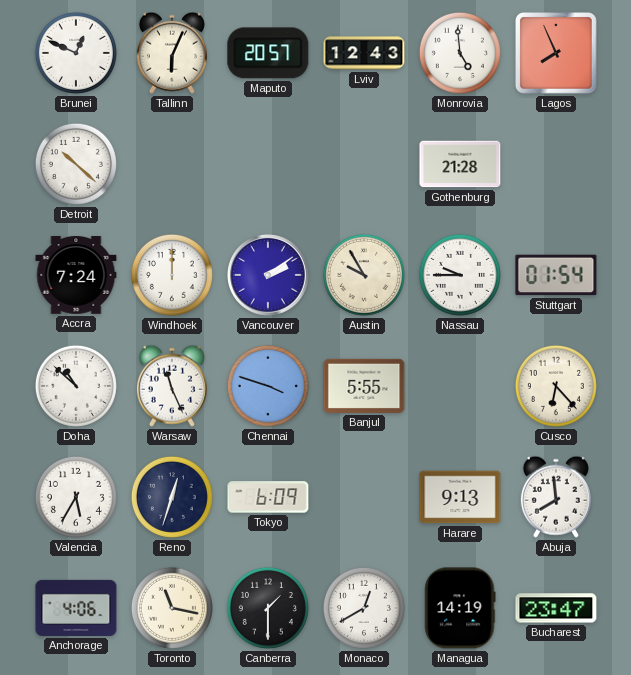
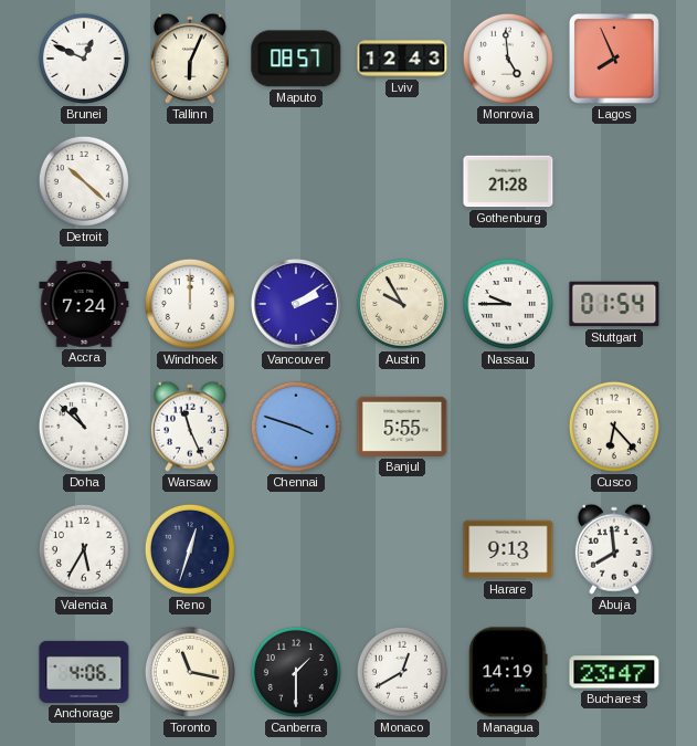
Maputo: 20:57 -> 08:57
Tokyo: 6:09 -> none
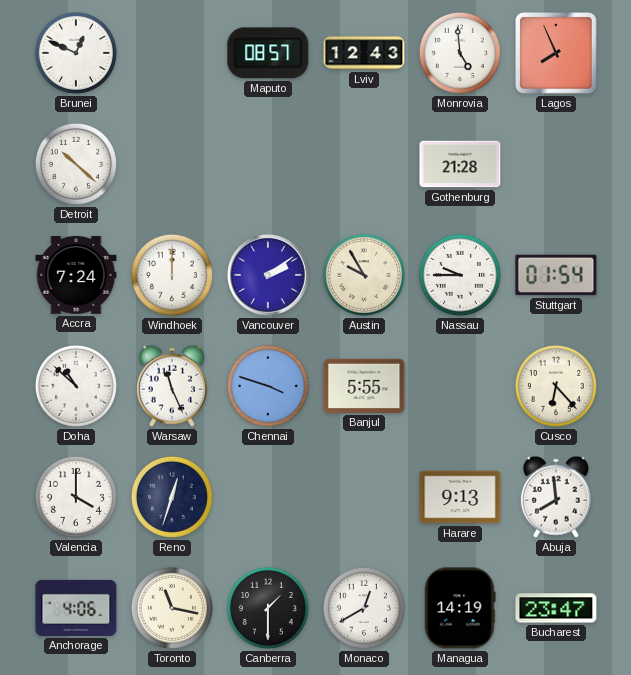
Tallinn: 6:04 -> none
Valencia: 5:35 -> 4:00
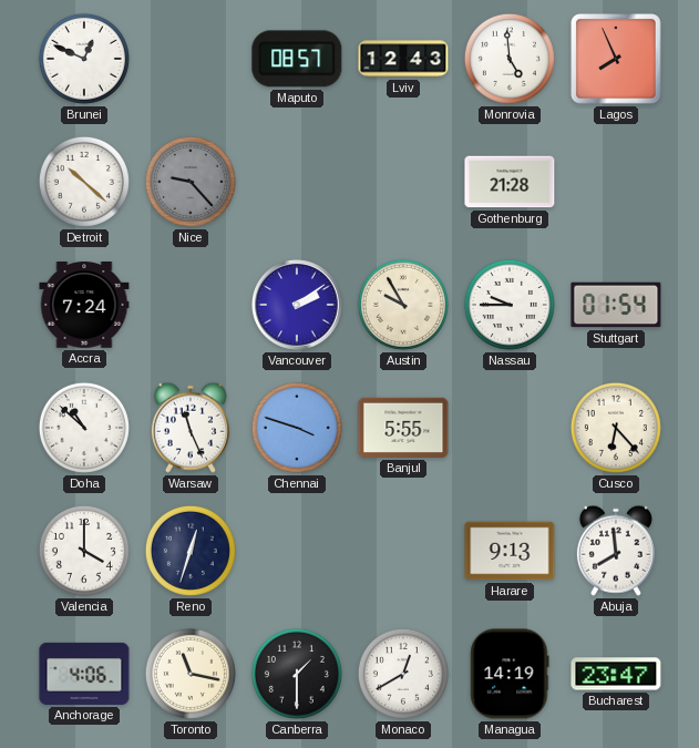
Nice: none -> 9:23
Windhoek: 12:00 -> none
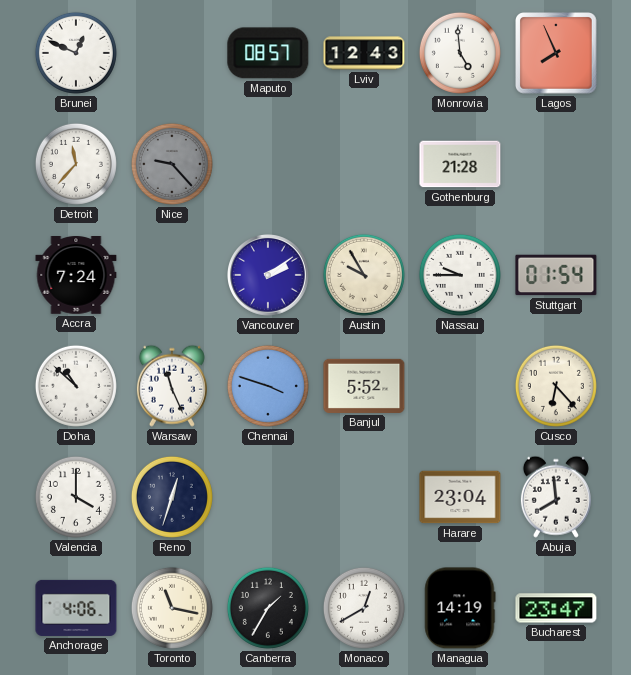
Detroit: 10:22 -> 11:37
Banjul: 5:55 -> 5:52
Harare: 9:13 -> 23:04
Canberra: 1:30 -> 1:35
